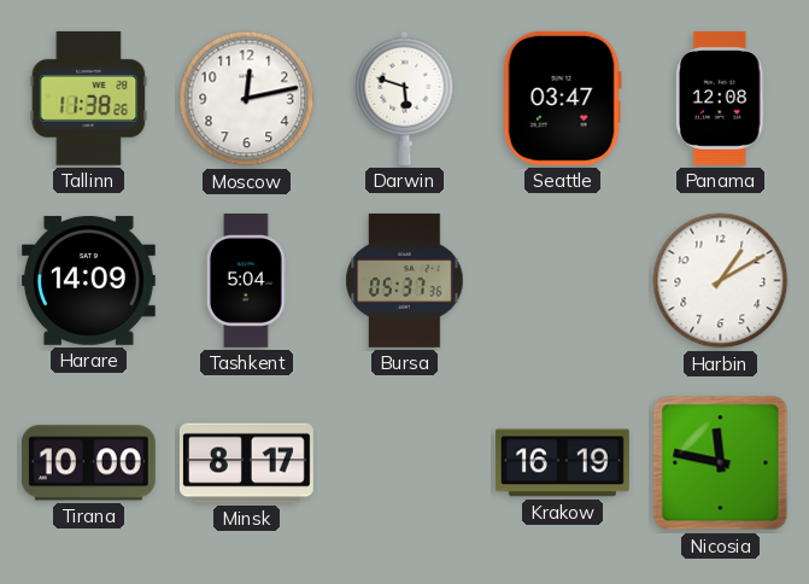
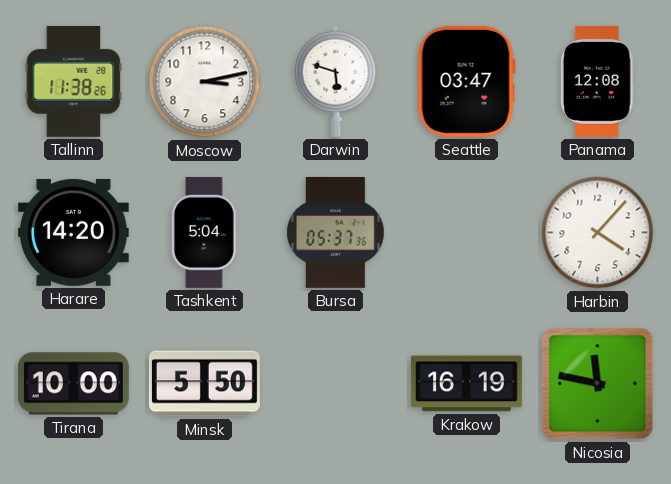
Moscow: 12:13 -> 3:13
Harare: 14:09 -> 14:20
Harbin: 1:10 -> 4:07
Minsk: 8:17 -> 5:50
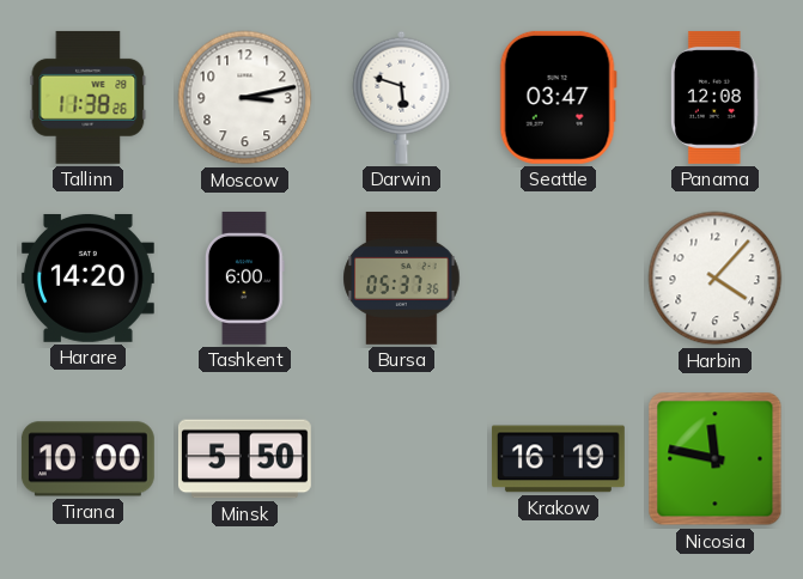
Tashkent: 5:04 -> 6:00
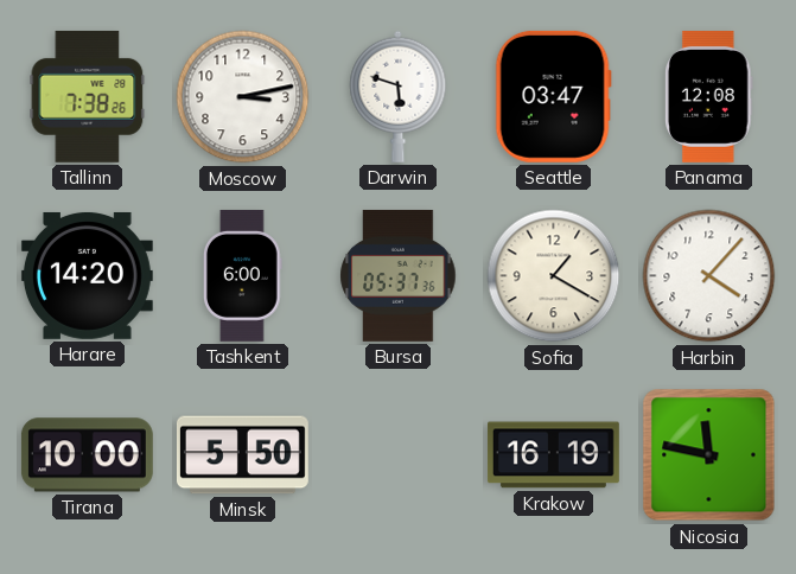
Tallinn: 11:38 -> 7:38
Sofia: none -> 1:20
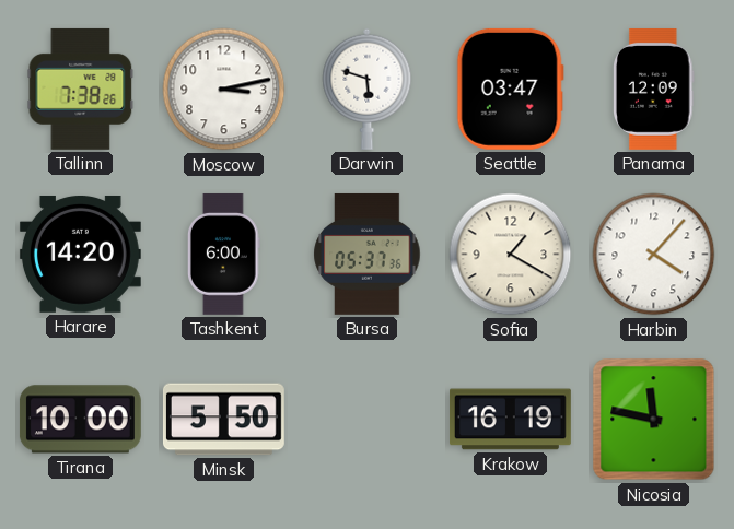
Panama: 12:08 -> 12:09
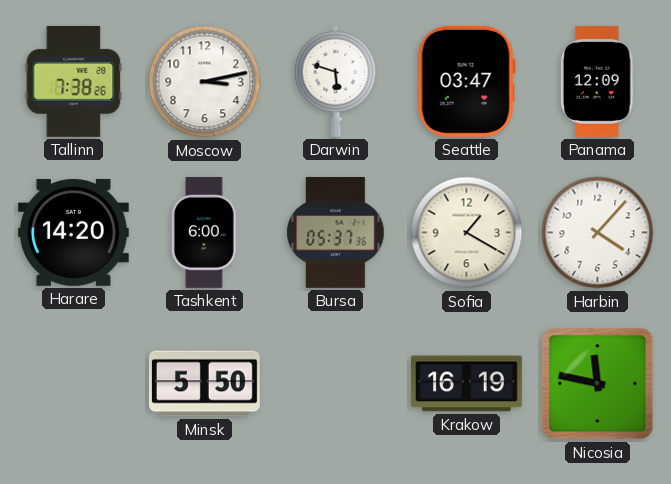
Tirana: 10:00 -> none
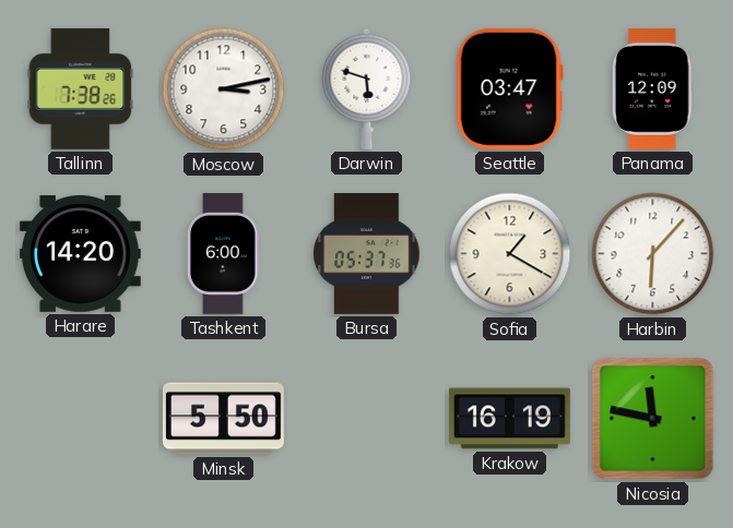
Harbin: 4:07 -> 6:07
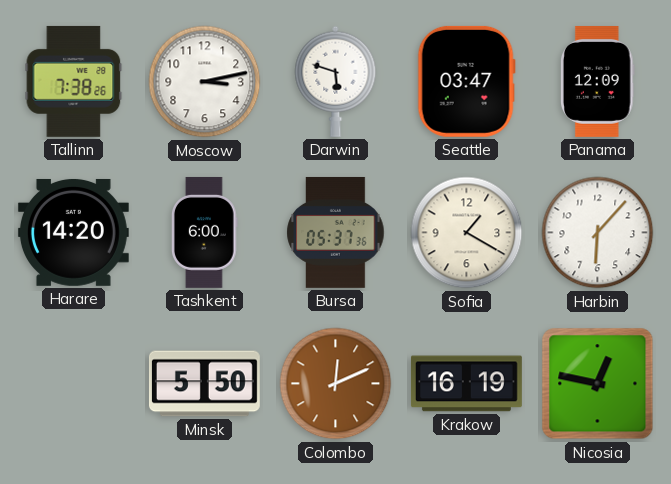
Colombo: none -> 12:11
Nicosia: 11:47 -> 12:47
